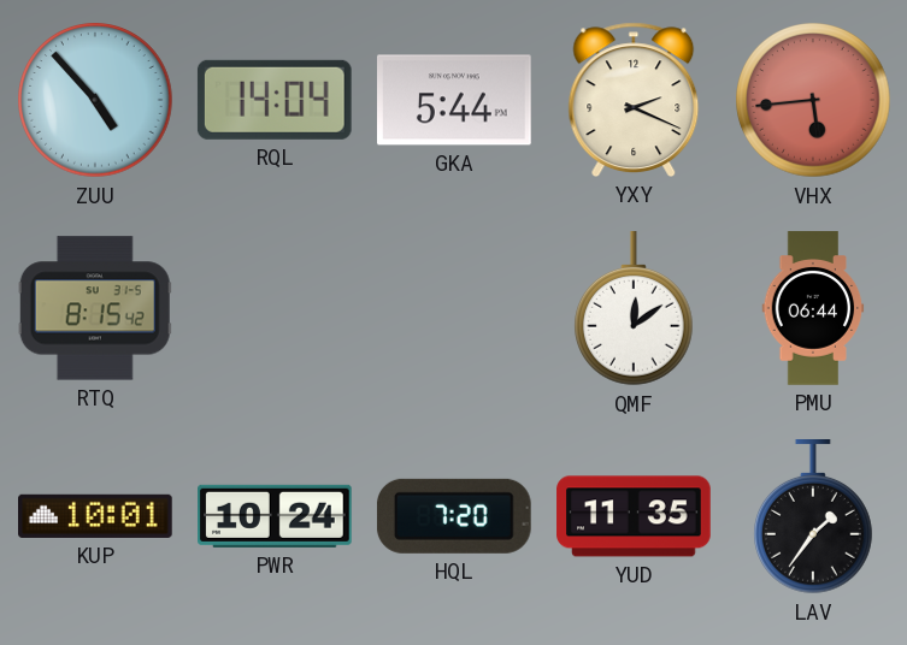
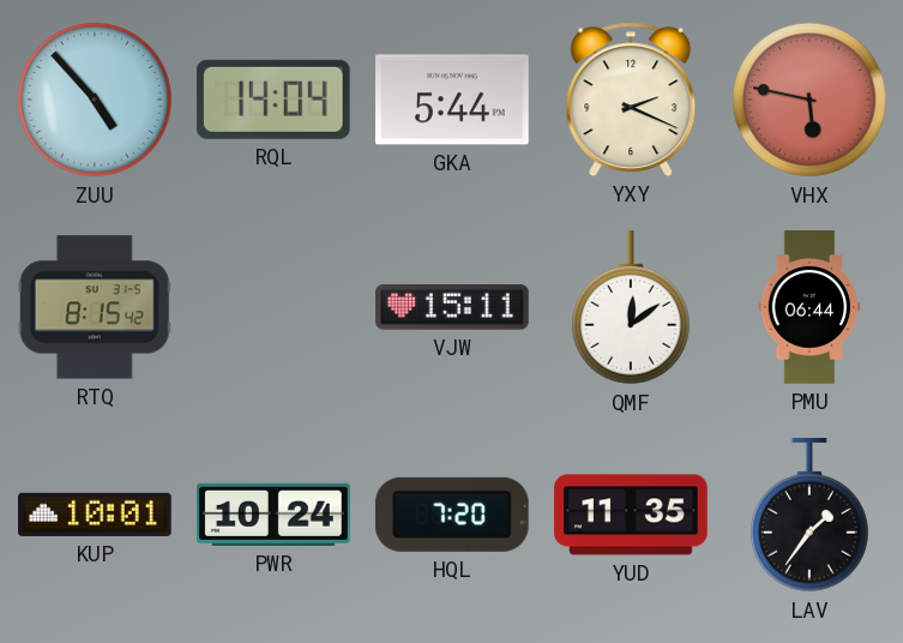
VHX: 5:44 -> 5:47
VJW: none -> 15:11
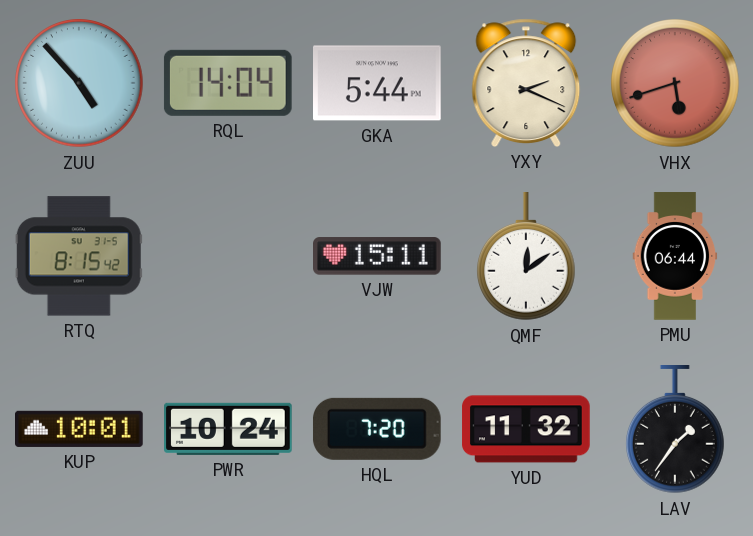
VHX: 5:47 -> 5:42
YUD: 11:35 -> 11:32
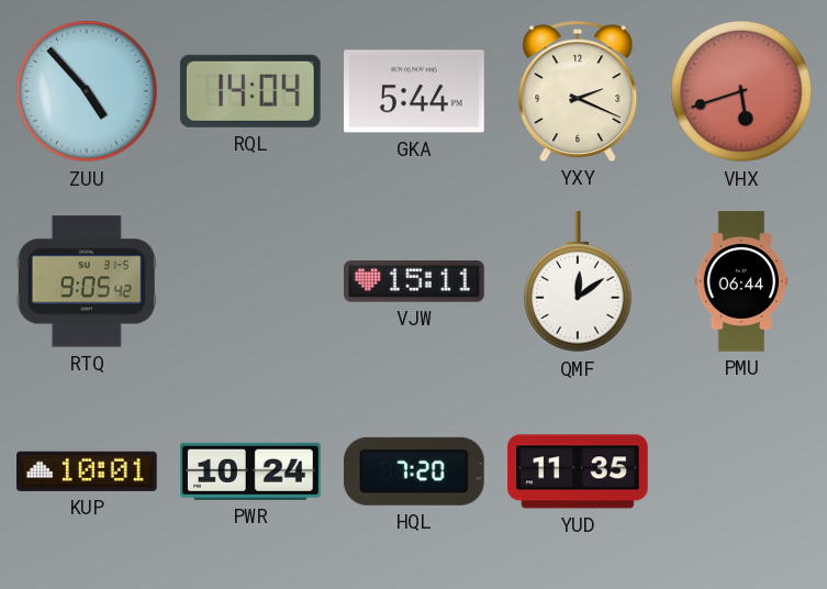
RTQ: 8:15 -> 9:05
YUD: 11:32 -> 11:35
LAV: 1:36 -> none
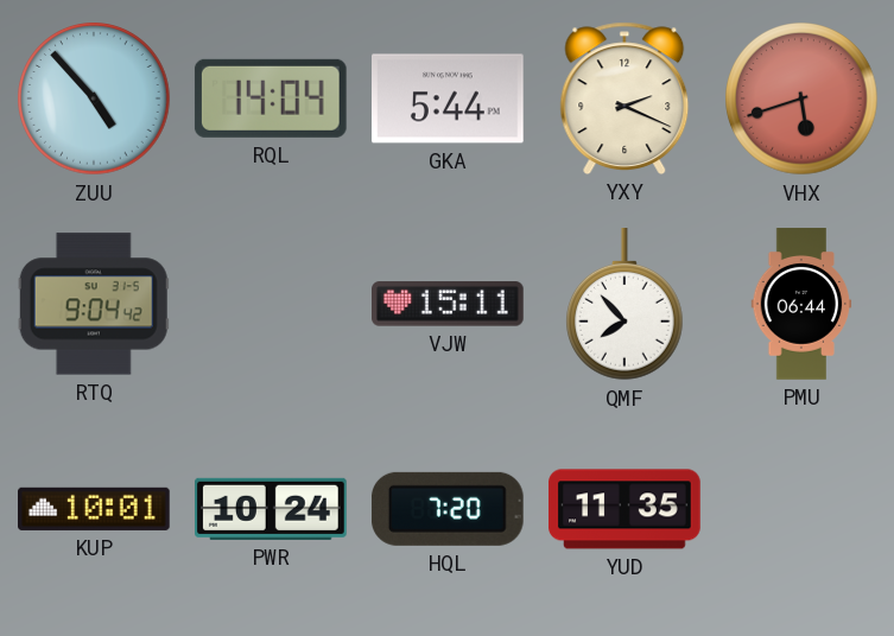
RTQ: 9:05 -> 9:04
QMF: 12:09 -> 7:53
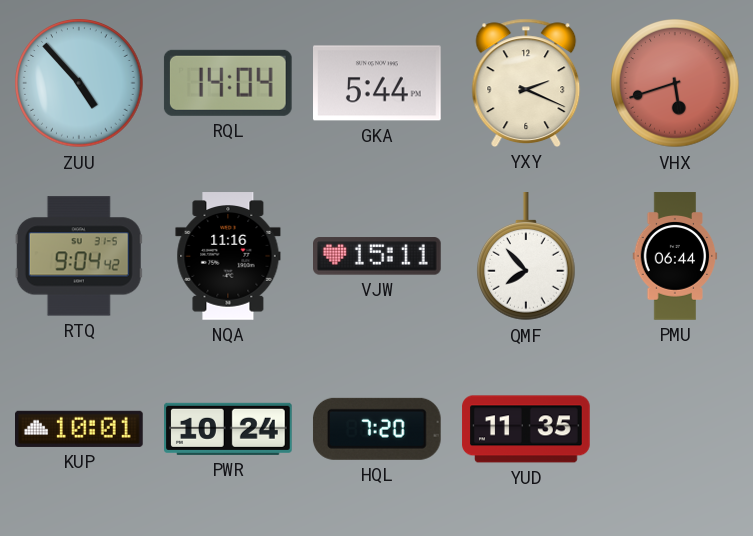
NQA: none -> 11:16
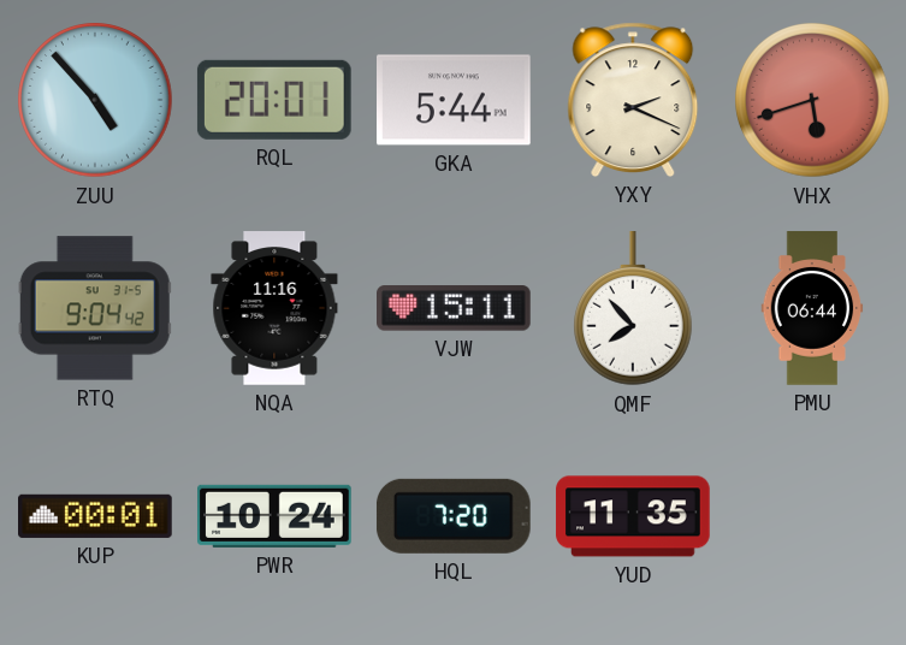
RQL: 14:04 -> 20:01
KUP: 10:01 -> 00:01
